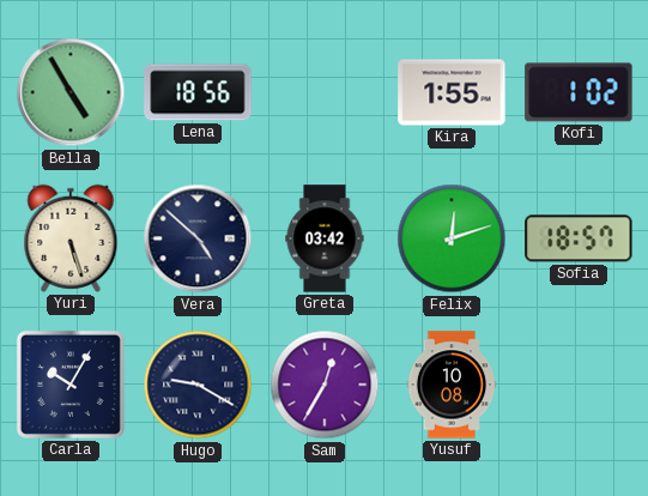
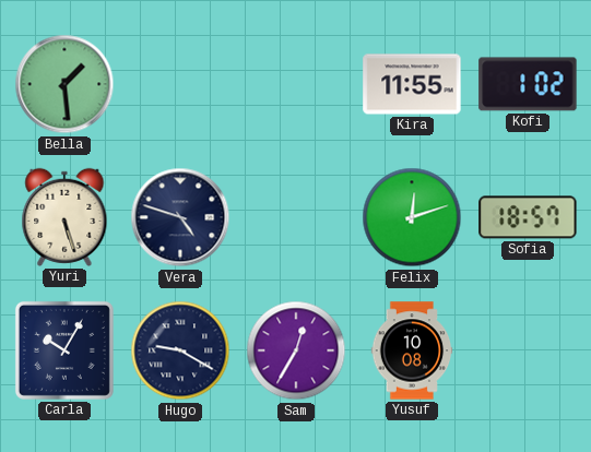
Bella: 4:55 -> 1:29
Lena: 18:56 -> none
Kira: 1:55 -> 11:55
Vera: 4:52 -> 4:48
Greta: 03:42 -> none
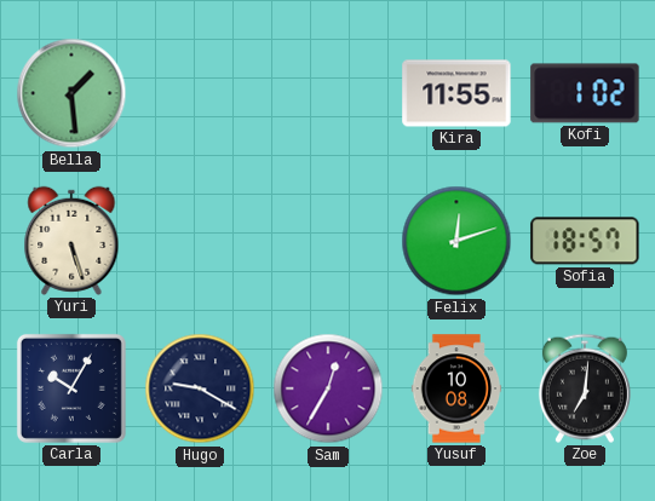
Vera: 4:48 -> none
Zoe: none -> 7:01
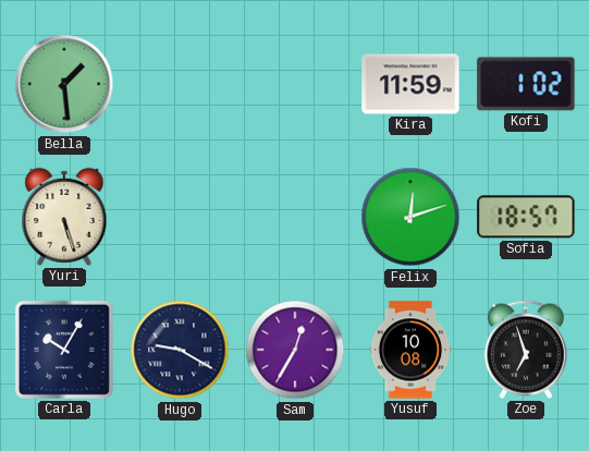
Kira: 11:55 -> 11:59
Zoe: 7:01 -> 6:57
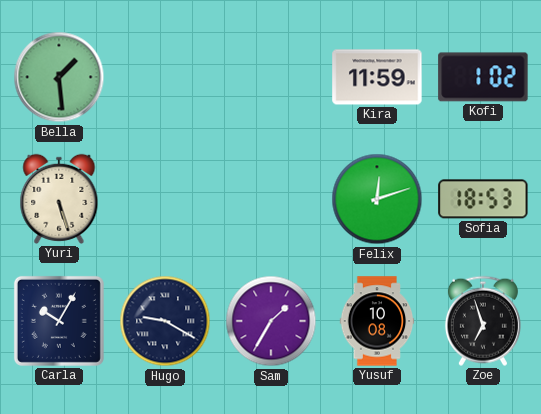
Sofia: 18:57 -> 18:53
Sam: 12:35 -> 1:35
